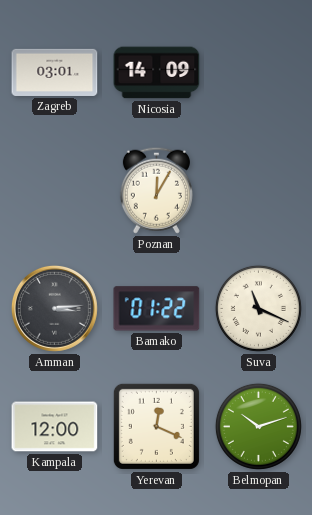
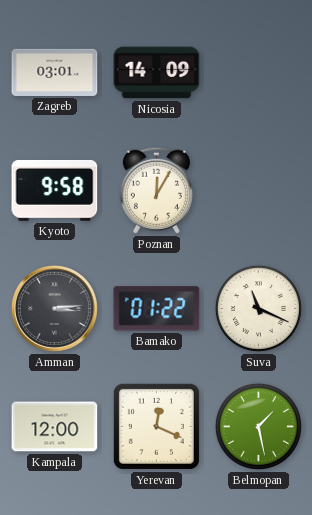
Kyoto: none -> 9:58
Belmopan: 10:12 -> 1:28
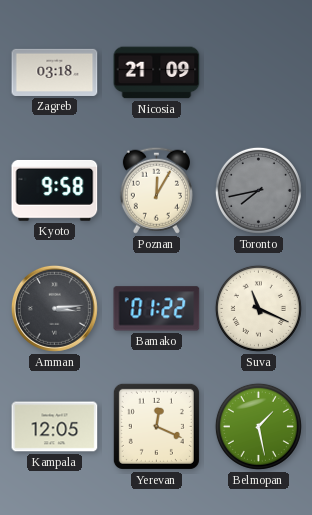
Zagreb: 03:01 -> 03:18
Nicosia: 14:09 -> 21:09
Toronto: none -> 7:43
Kampala: 12:00 -> 12:05
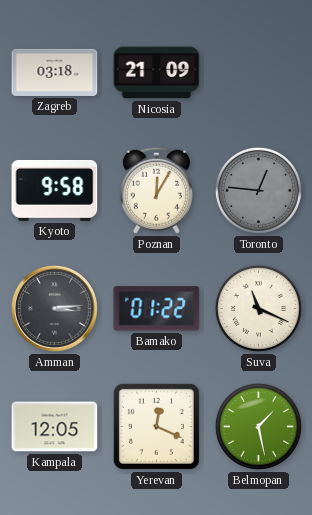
Toronto: 7:43 -> 12:46
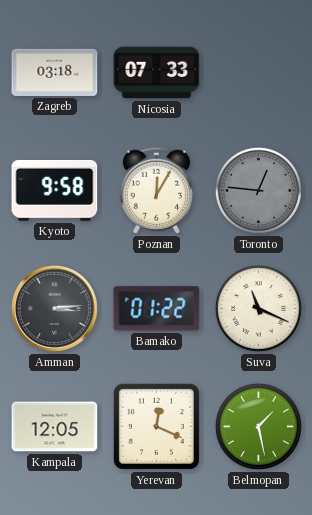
Nicosia: 21:09 -> 07:33
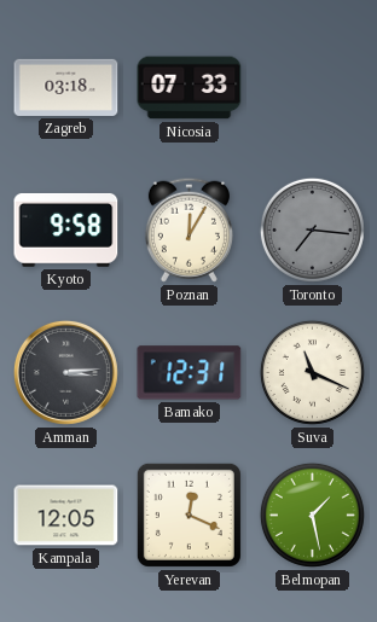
Toronto: 12:46 -> 7:16
Bamako: 01:22 -> 12:31
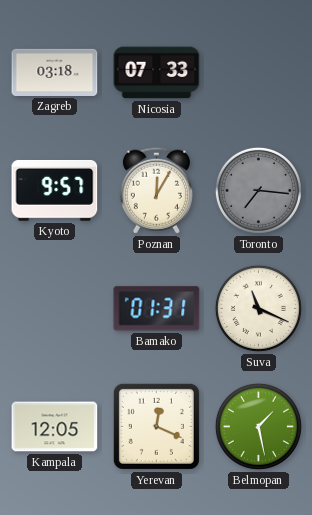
Kyoto: 9:58 -> 9:57
Amman: 3:14 -> none
Bamako: 12:31 -> 01:31
